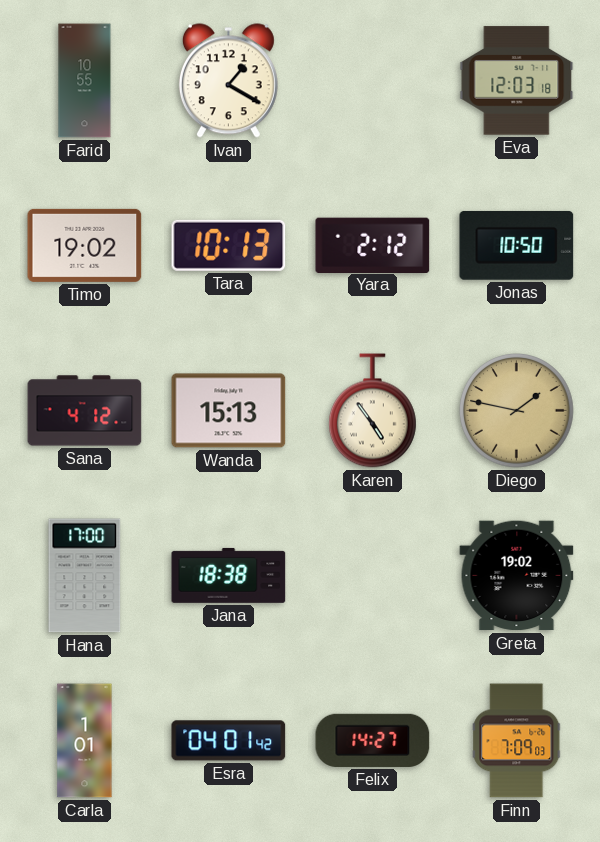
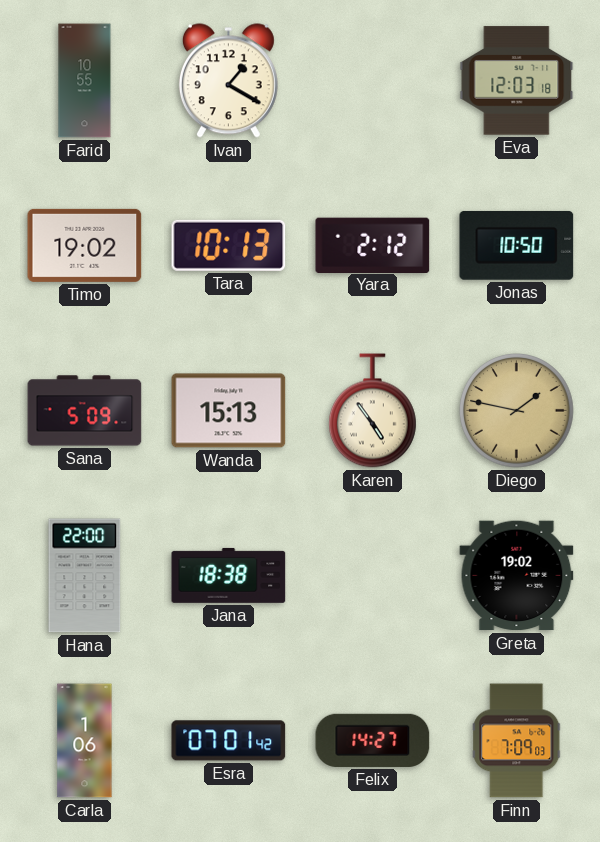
Sana: 4:12 -> 5:09
Hana: 17:00 -> 22:00
Carla: 1:01 -> 1:06
Esra: 04:01 -> 07:01
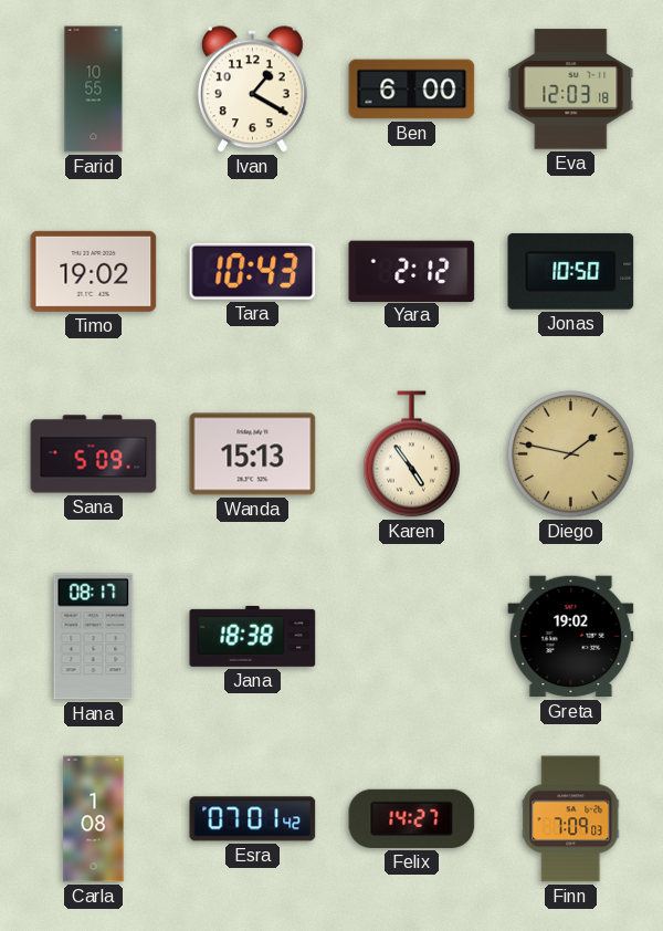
Ben: none -> 6:00
Tara: 10:13 -> 10:43
Hana: 22:00 -> 08:17
Carla: 1:06 -> 1:08
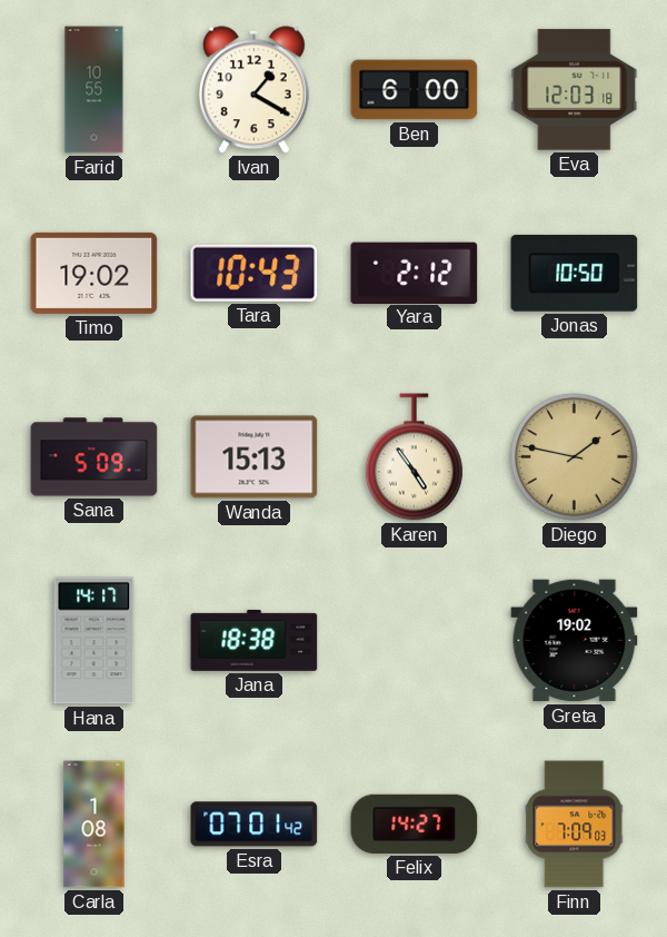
Hana: 08:17 -> 14:17
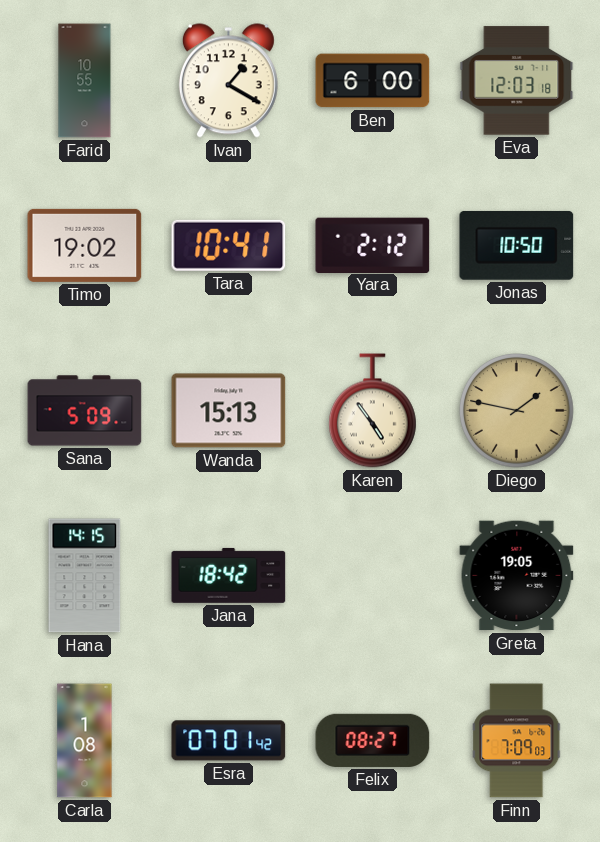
Tara: 10:43 -> 10:41
Hana: 14:17 -> 14:15
Jana: 18:38 -> 18:42
Greta: 19:02 -> 19:05
Felix: 14:27 -> 08:27
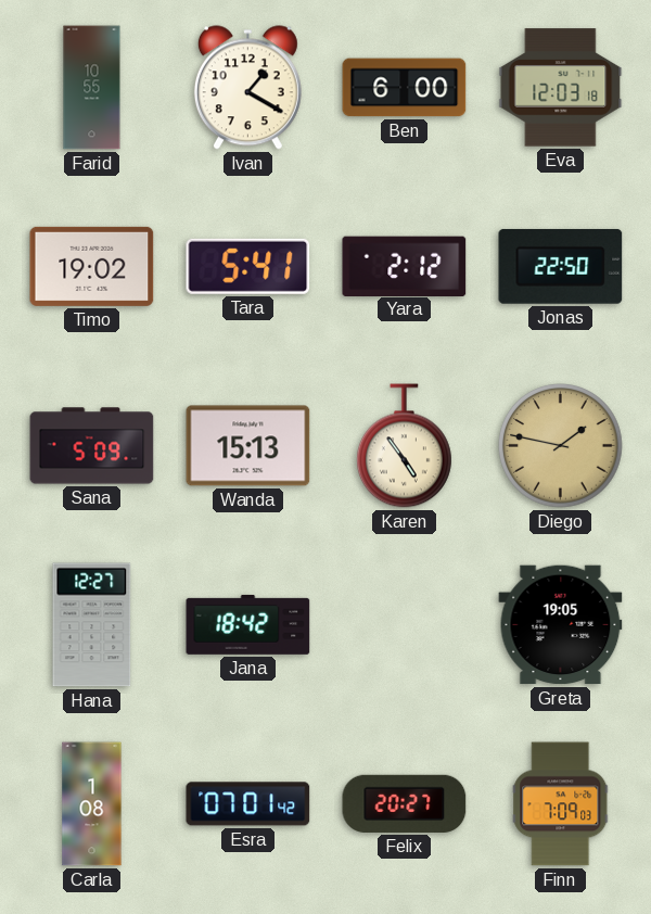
Tara: 10:41 -> 5:41
Jonas: 10:50 -> 22:50
Hana: 14:15 -> 12:27
Felix: 08:27 -> 20:27
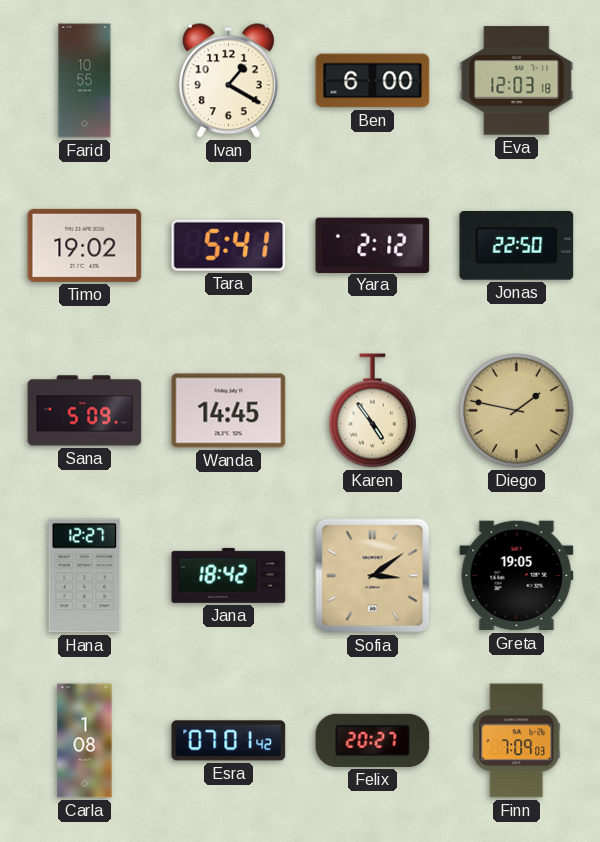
Wanda: 15:13 -> 14:45
Sofia: none -> 3:09
